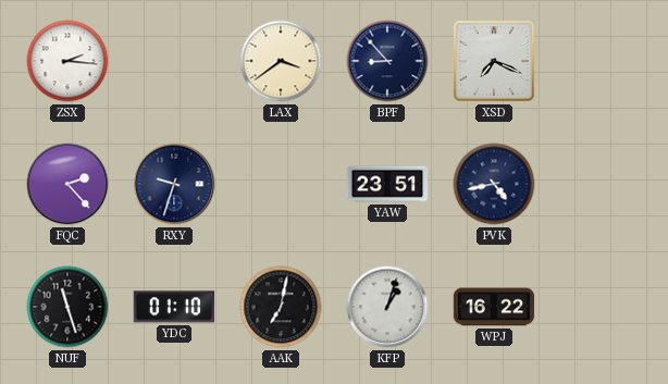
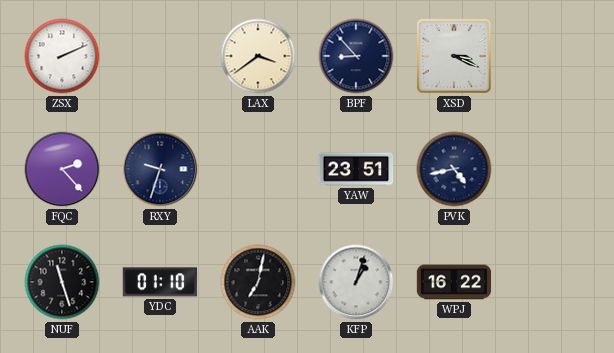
ZSX: 2:16 -> 2:11
XSD: 7:19 -> 3:19
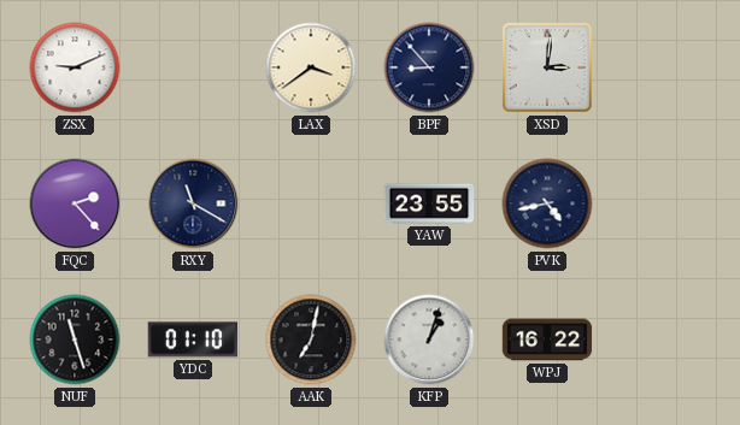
ZSX: 2:11 -> 9:11
XSD: 3:19 -> 3:01
RXY: 9:33 -> 11:20
YAW: 23:51 -> 23:55
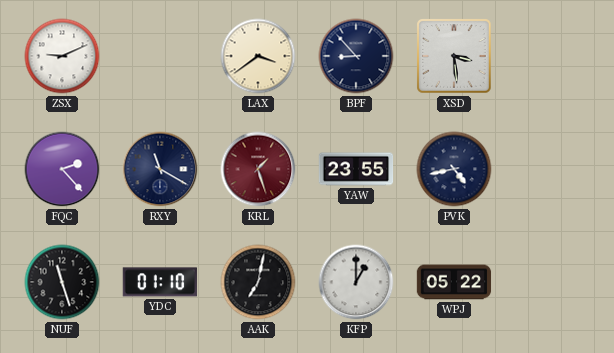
XSD: 3:01 -> 3:29
KRL: none -> 1:27
KFP: 1:03 -> 1:00
WPJ: 16:22 -> 05:22
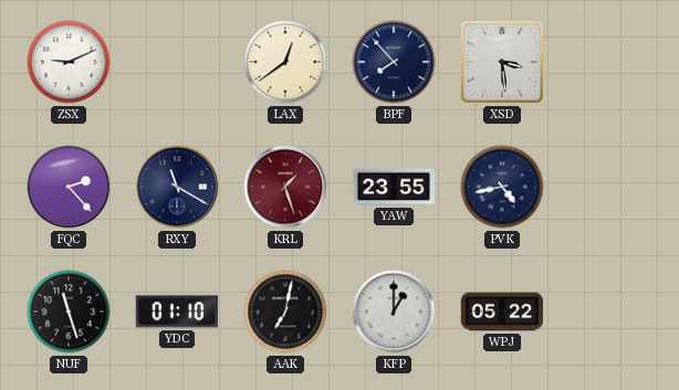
LAX: 3:39 -> 12:39
BPF: 8:53 -> 7:53
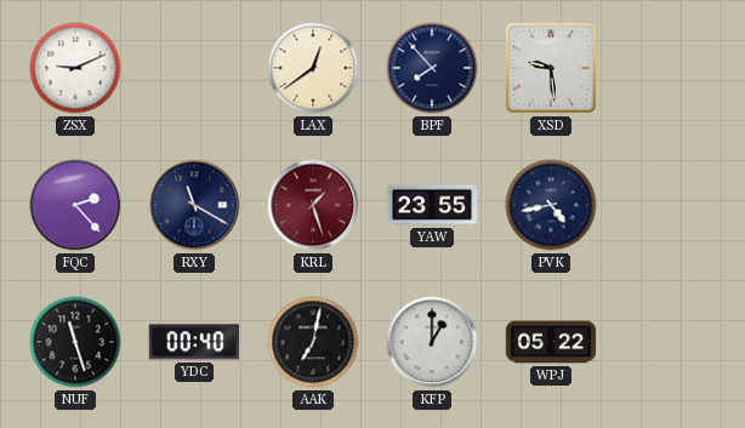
XSD: 3:29 -> 9:29
YDC: 01:10 -> 00:40
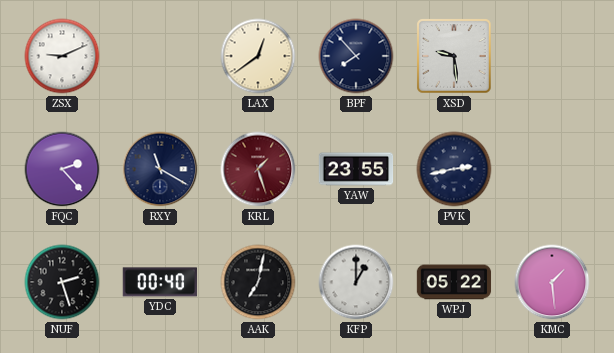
PVK: 4:43 -> 2:43
NUF: 11:27 -> 2:27
KMC: none -> 1:29
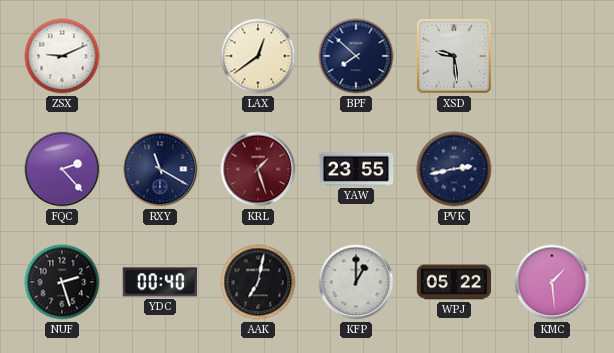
BPF: 7:53 -> 7:52
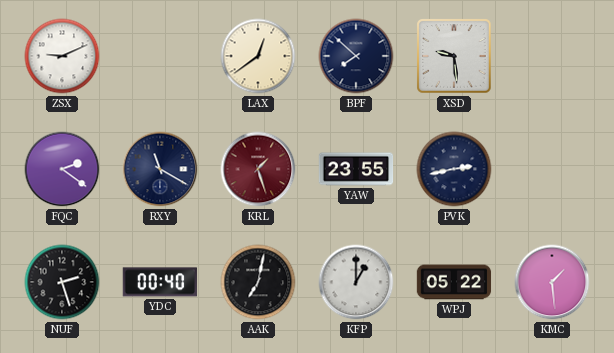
FQC: 2:23 -> 2:21
